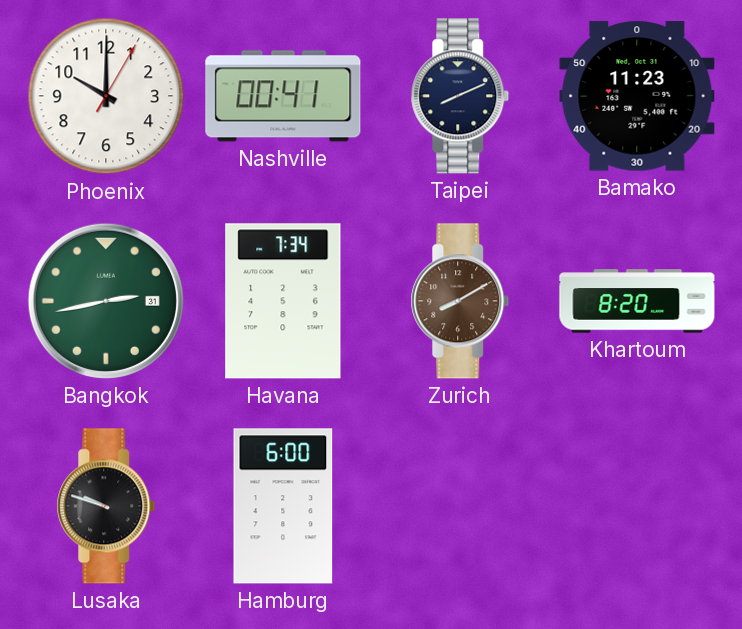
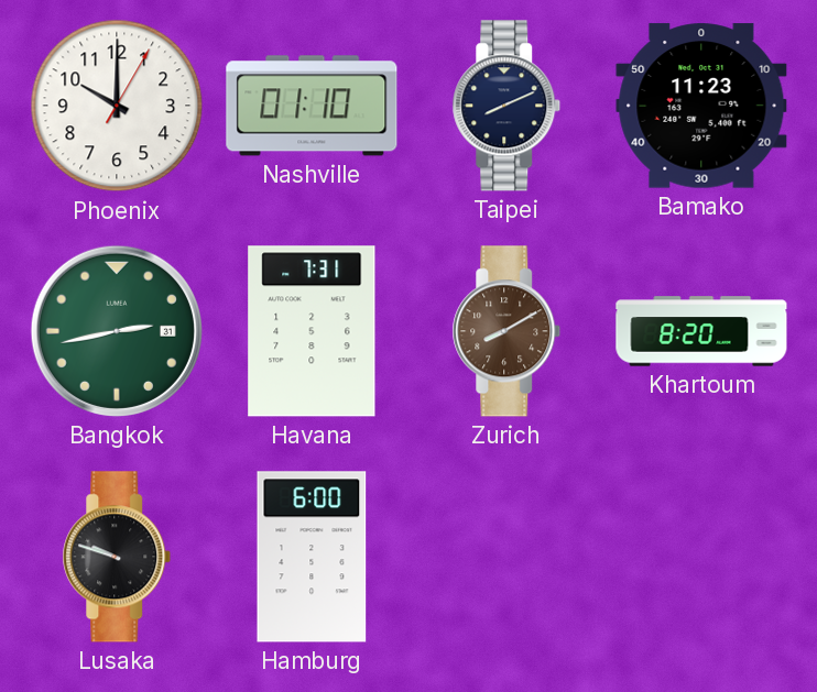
Nashville: 00:41 -> 01:10
Havana: 7:34 -> 7:31
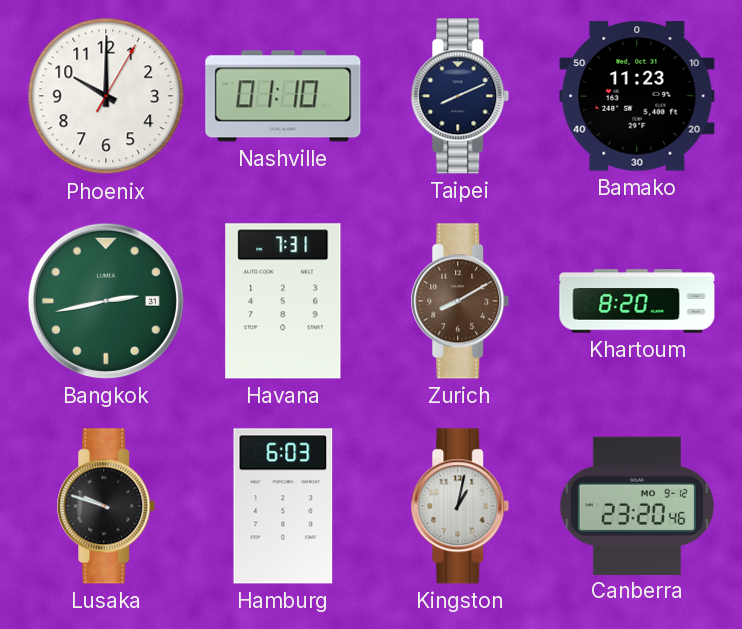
Hamburg: 6:00 -> 6:03
Kingston: none -> 1:02
Canberra: none -> 23:20
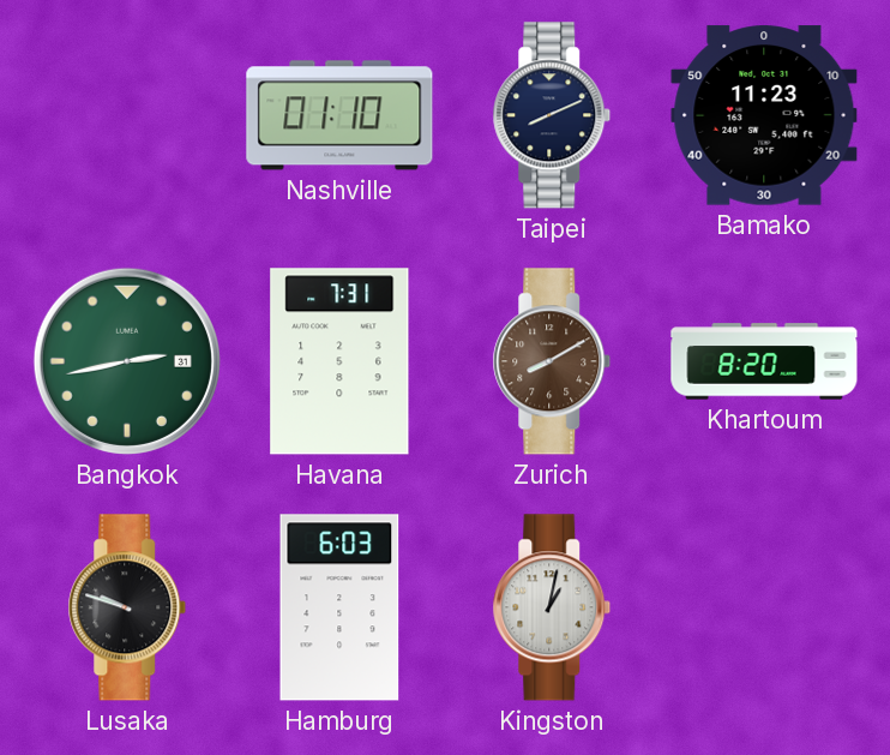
Phoenix: 10:00 -> none
Canberra: 23:20 -> none
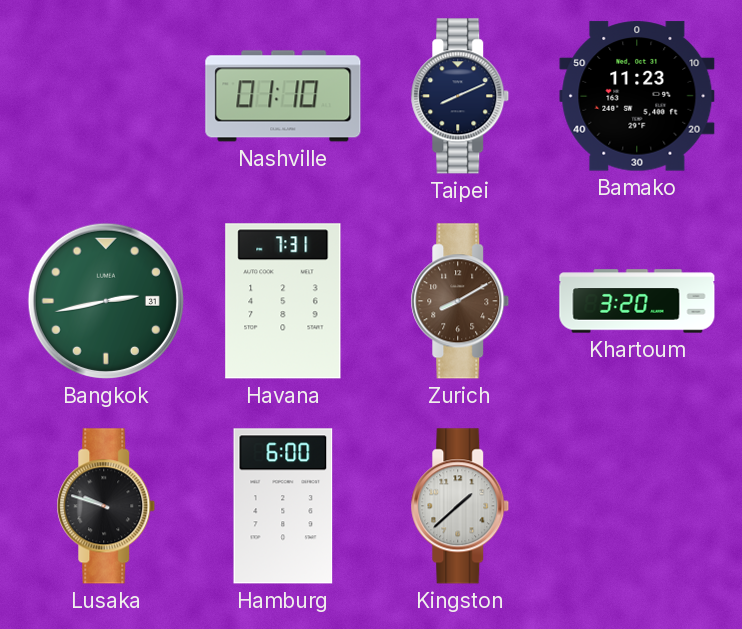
Khartoum: 8:20 -> 3:20
Hamburg: 6:03 -> 6:00
Kingston: 1:02 -> 1:38
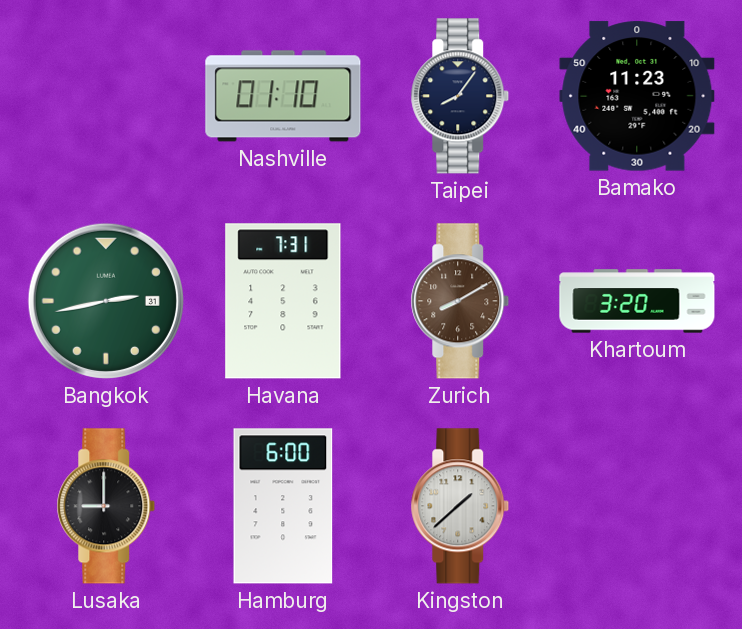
Taipei: 8:11 -> 8:06
Lusaka: 9:48 -> 9:00
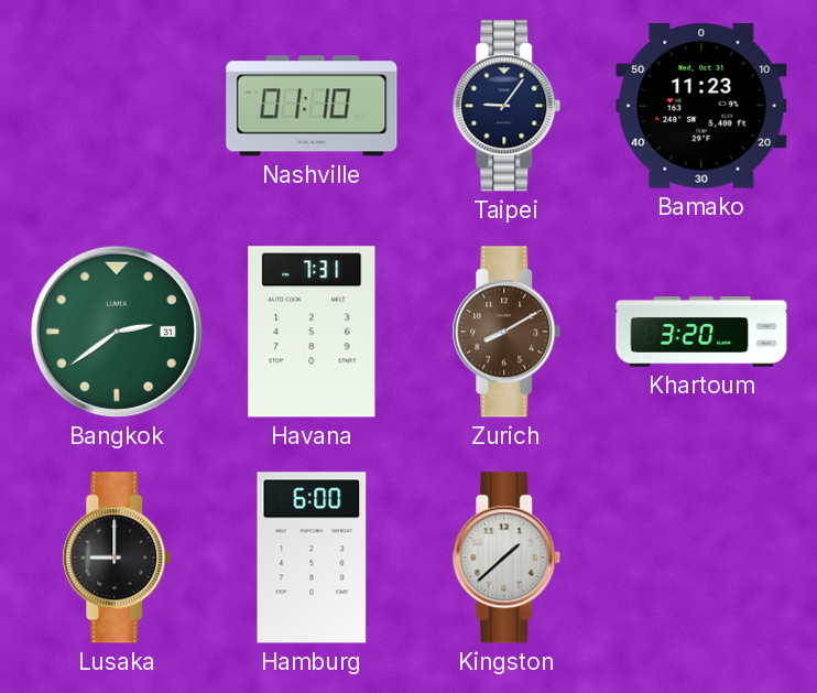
Taipei: 8:06 -> 9:06
Bangkok: 2:43 -> 2:39
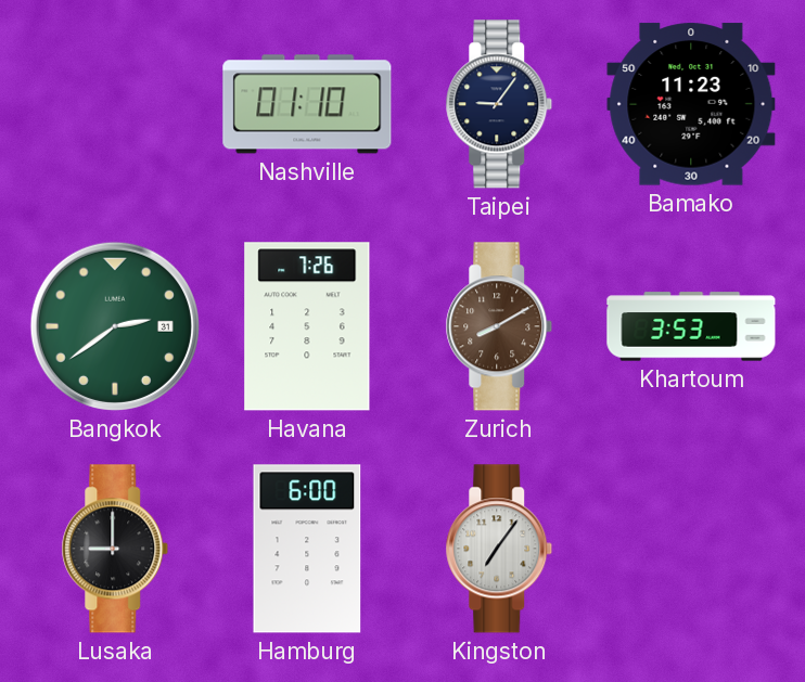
Havana: 7:31 -> 7:26
Khartoum: 3:20 -> 3:53
Kingston: 1:38 -> 7:06
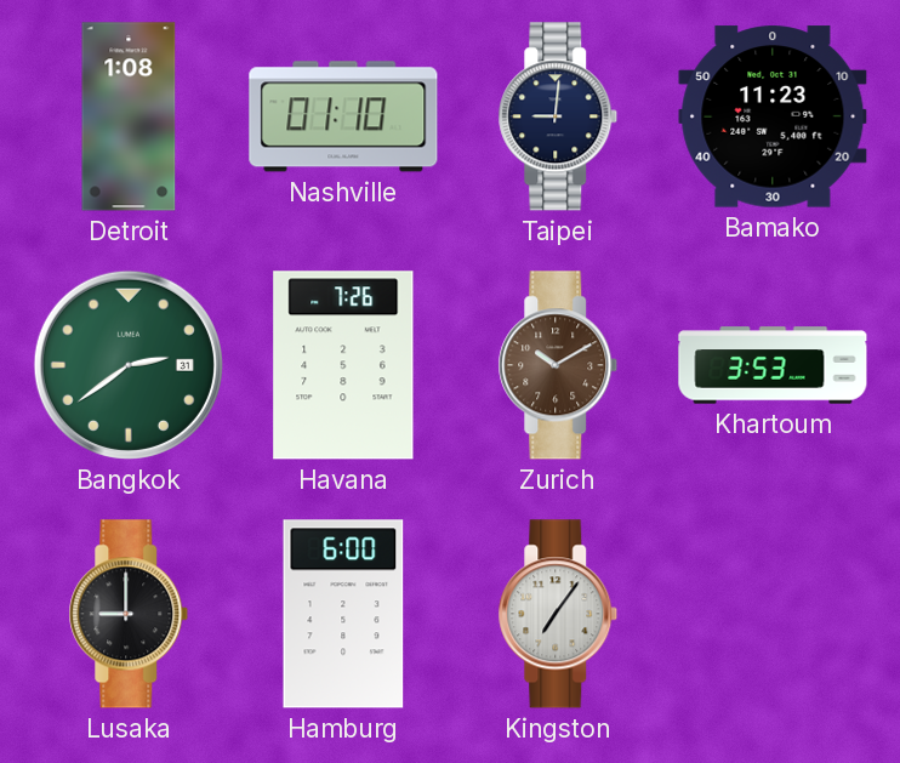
Detroit: none -> 1:08
Taipei: 9:06 -> 9:01
Zurich: 8:10 -> 10:10
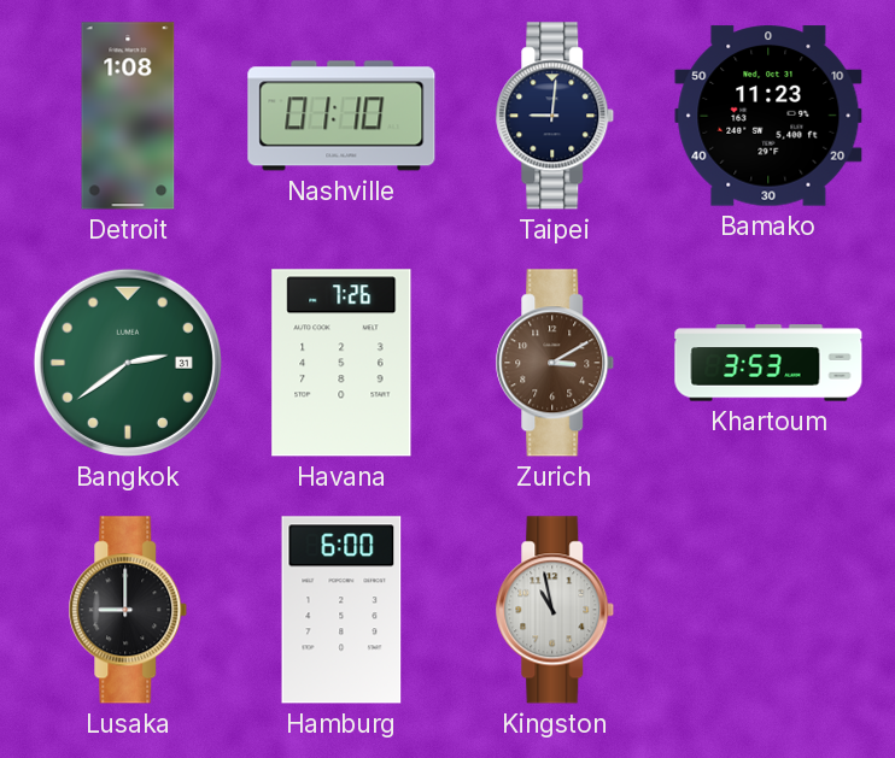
Zurich: 10:10 -> 3:10
Kingston: 7:06 -> 10:58
